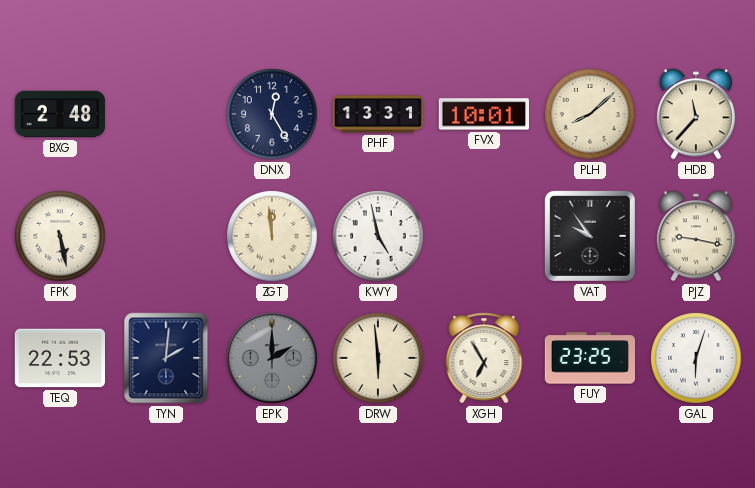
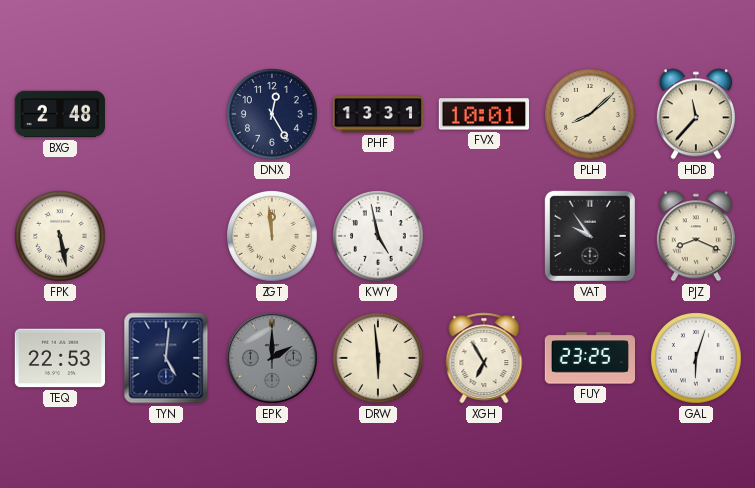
PJZ: 9:17 -> 8:19
TYN: 2:01 -> 5:01
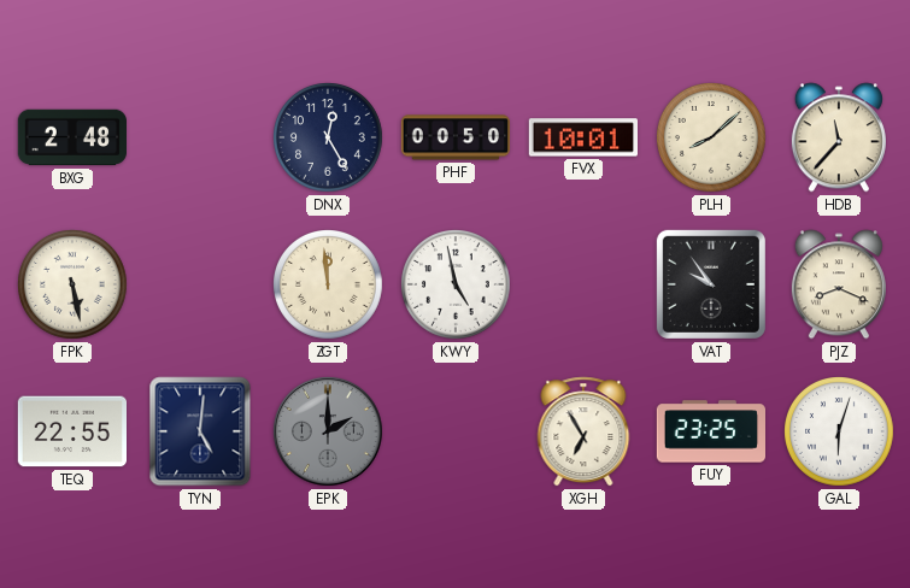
PHF: 13:31 -> 00:50
TEQ: 22:53 -> 22:55
DRW: 5:59 -> none
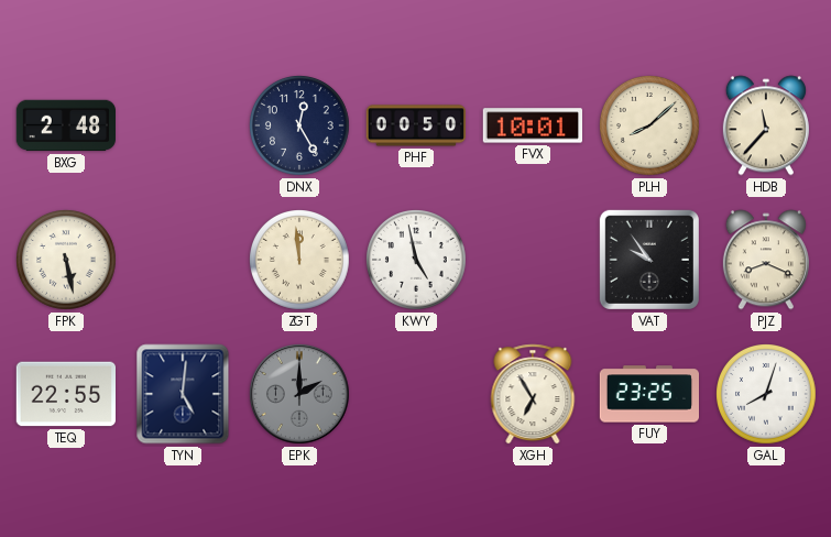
GAL: 6:03 -> 8:03
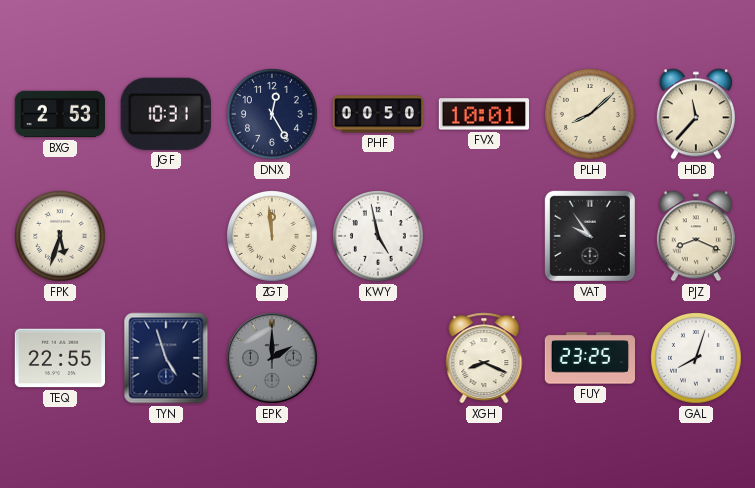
BXG: 2:48 -> 2:53
JGF: none -> 10:31
FPK: 5:28 -> 5:33
TYN: 5:01 -> 4:57
XGH: 6:55 -> 8:19
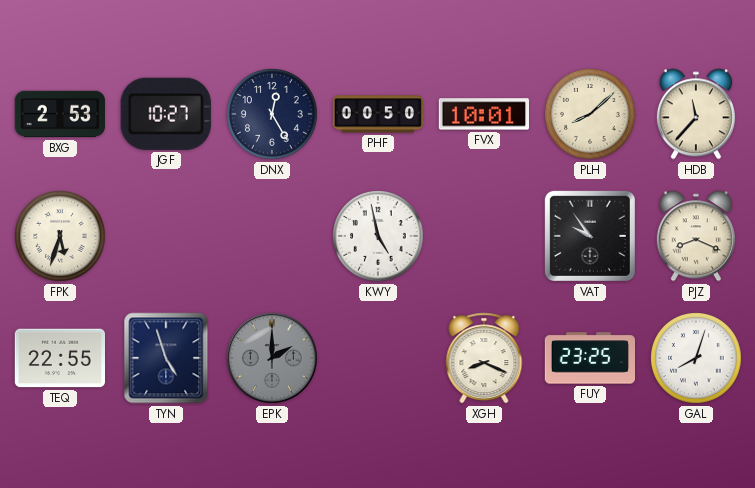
JGF: 10:31 -> 10:27
ZGT: 11:59 -> none
